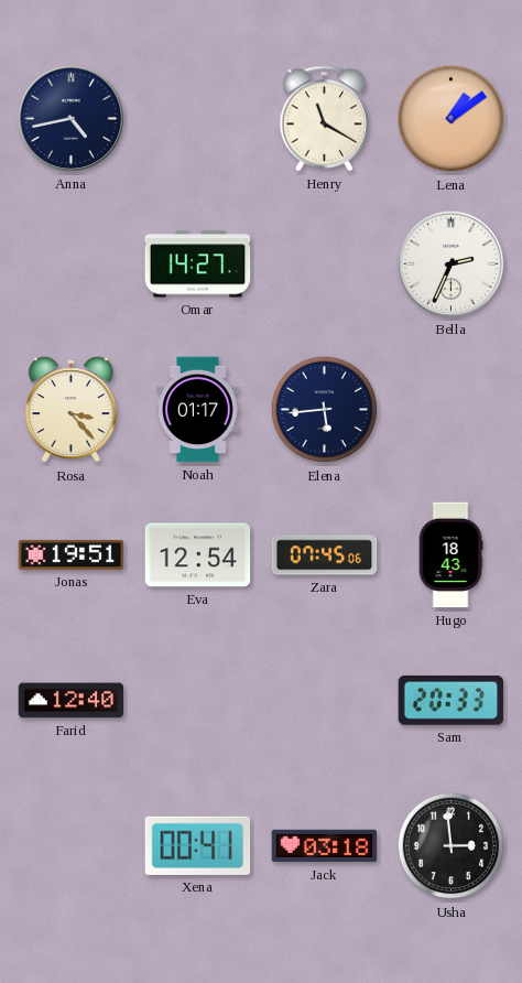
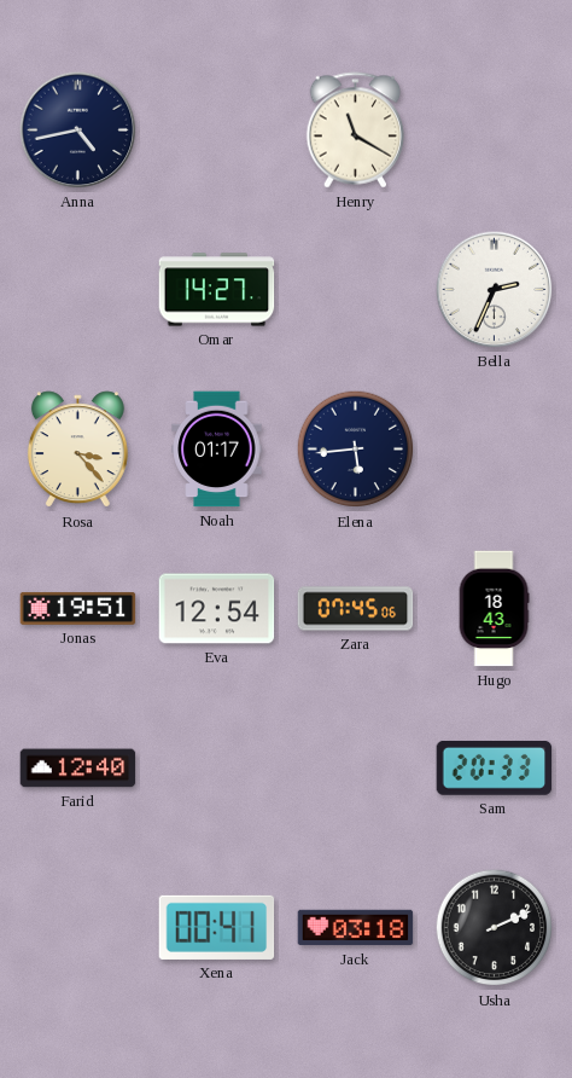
Lena: 1:09 -> none
Usha: 2:59 -> 2:11
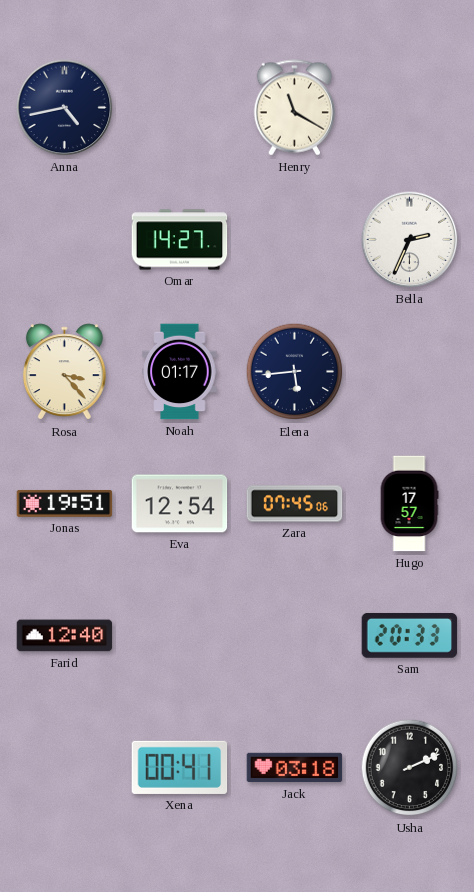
Hugo: 18:43 -> 17:57
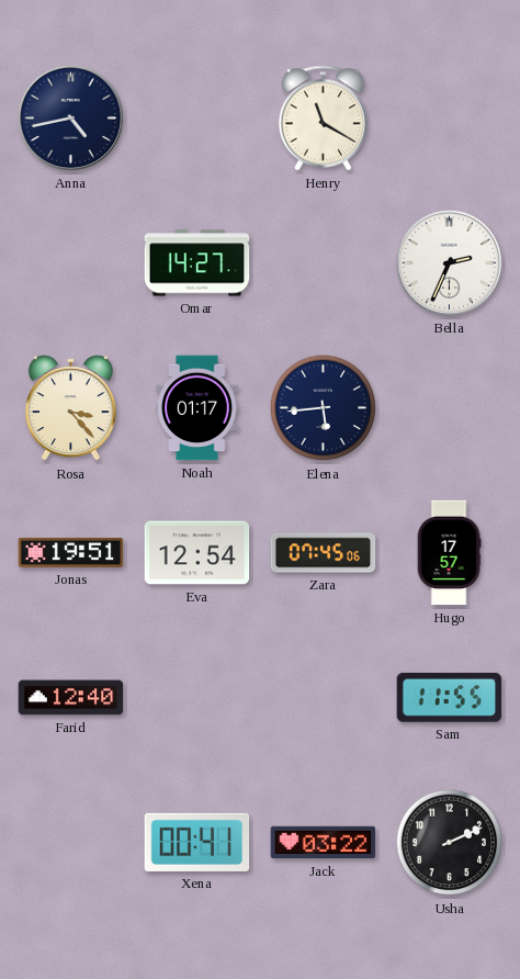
Sam: 20:33 -> 11:55
Jack: 03:18 -> 03:22
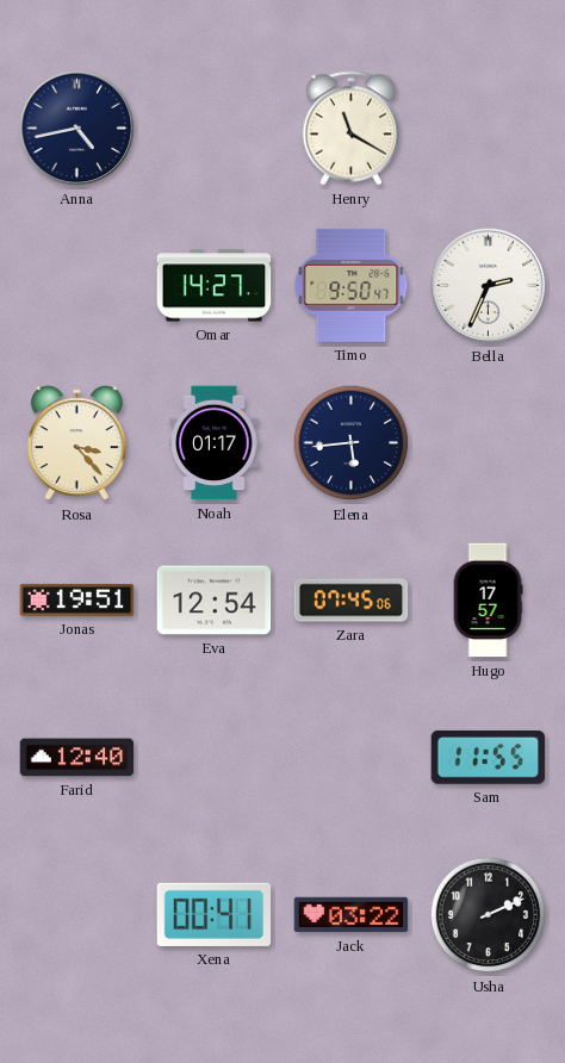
Timo: none -> 9:50
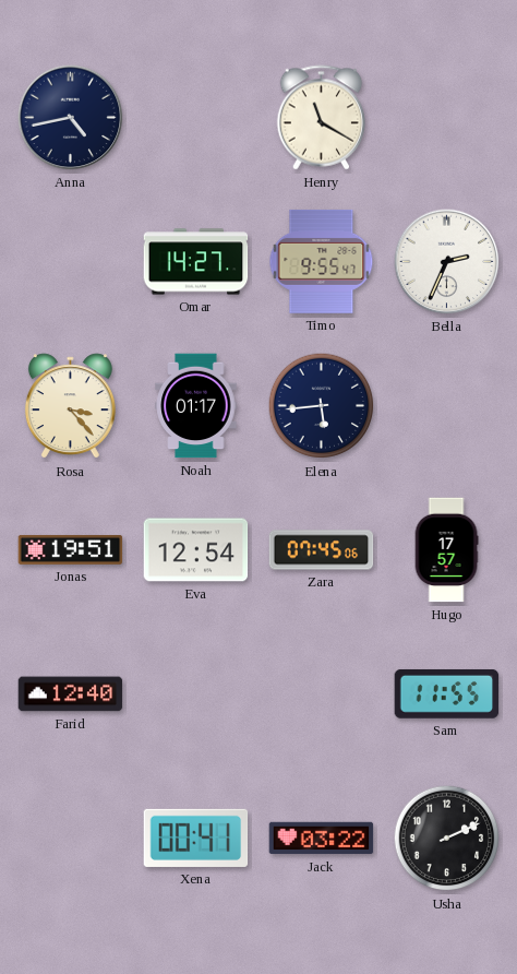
Timo: 9:50 -> 9:55
